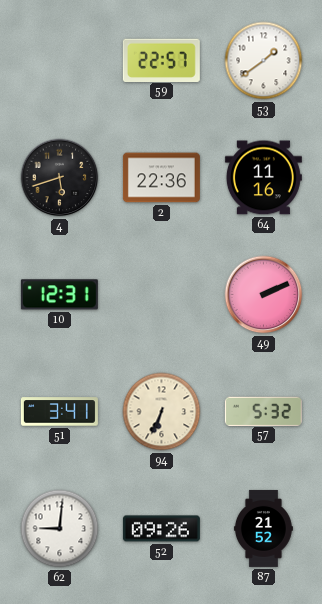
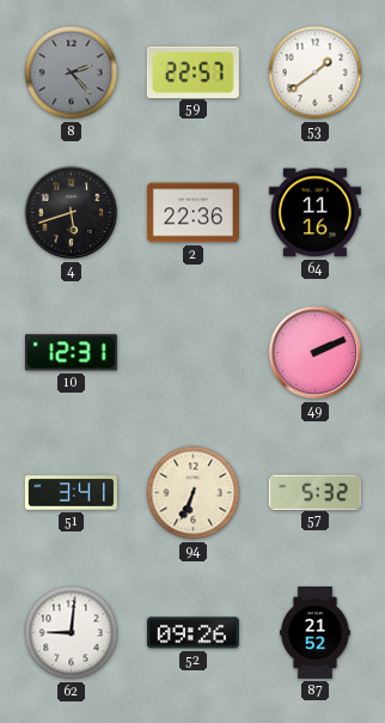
8: none -> 2:23
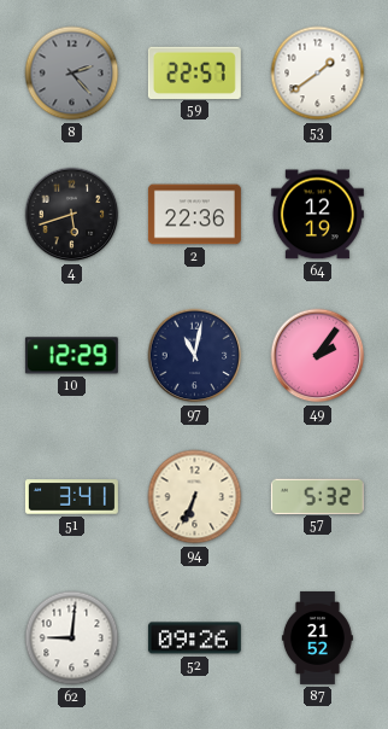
64: 11:16 -> 12:19
10: 12:31 -> 12:29
97: none -> 11:02
49: 2:11 -> 2:06
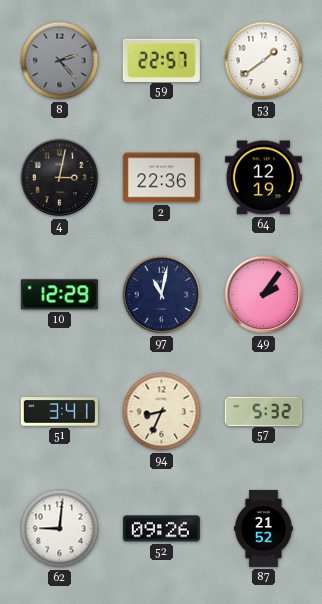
4: 5:42 -> 3:02
94: 6:34 -> 8:34
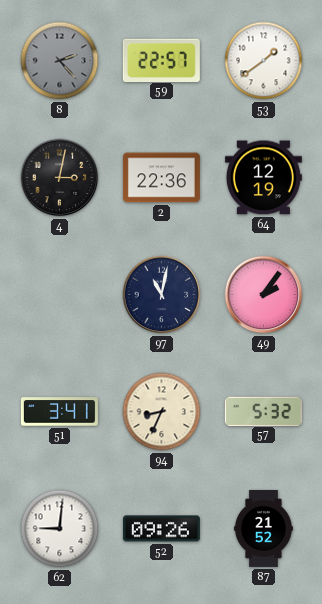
10: 12:29 -> none
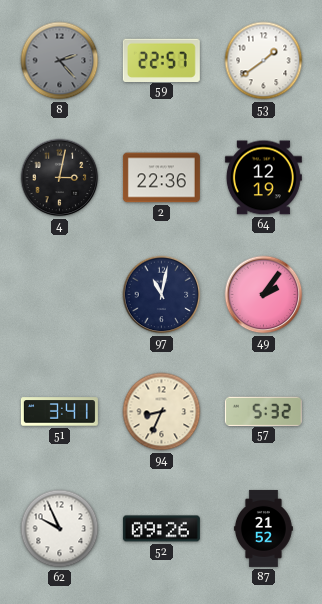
62: 9:01 -> 9:56
